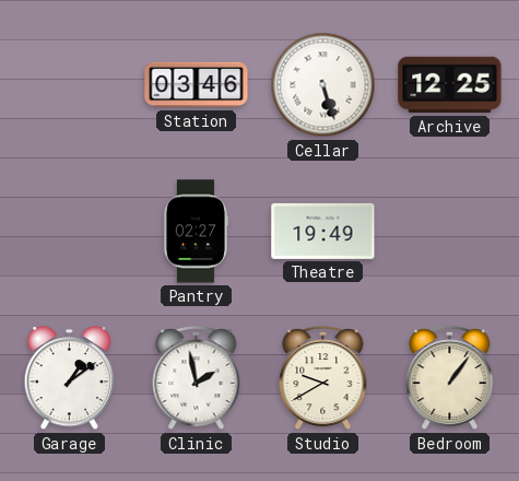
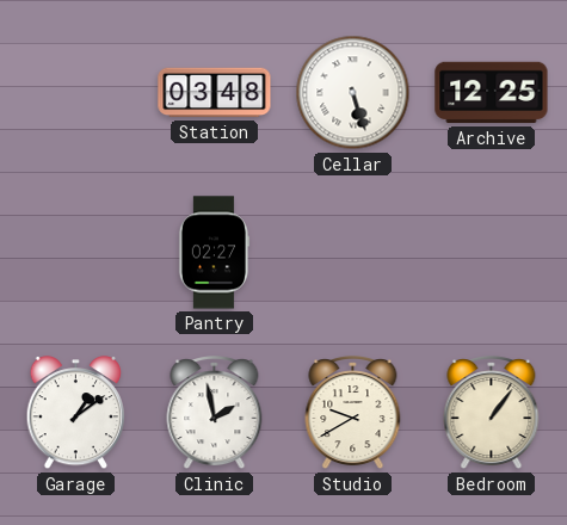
Station: 03:46 -> 03:48
Theatre: 19:49 -> none
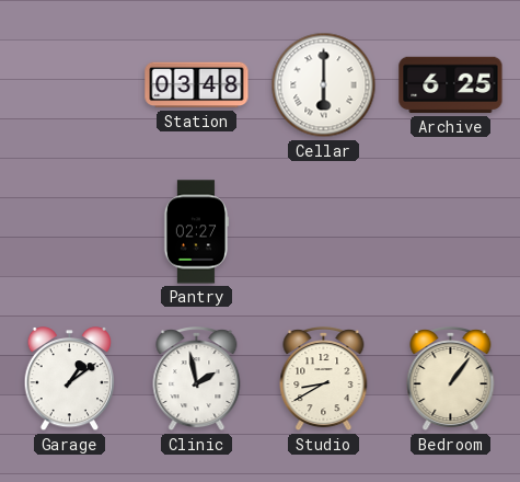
Cellar: 5:27 -> 6:00
Archive: 12:25 -> 6:25
Studio: 9:40 -> 8:40
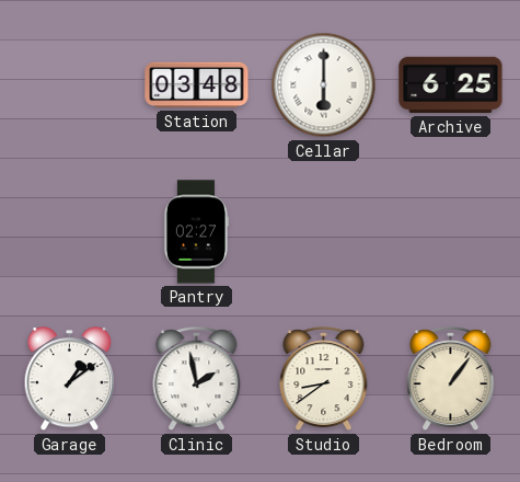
Studio: 8:40 -> 8:39
